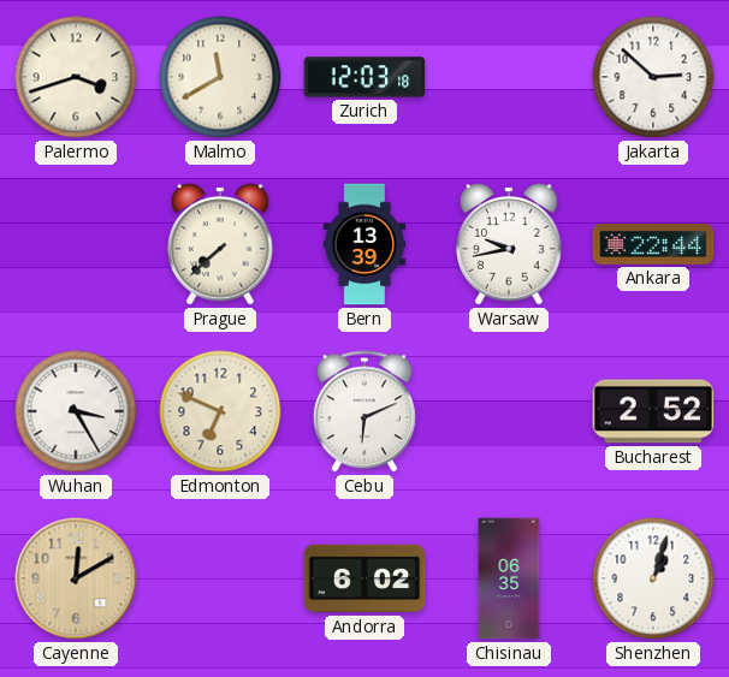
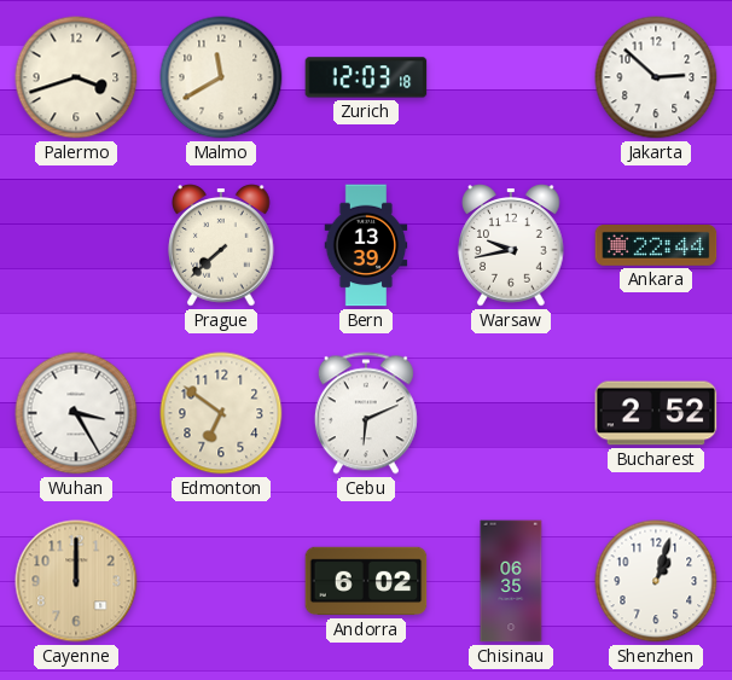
Edmonton: 6:49 -> 6:51
Cayenne: 12:10 -> 12:00
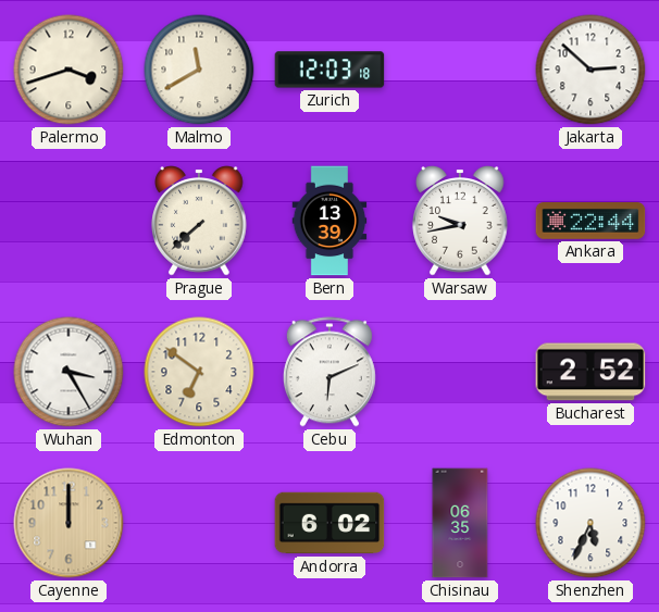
Shenzhen: 1:03 -> 5:34
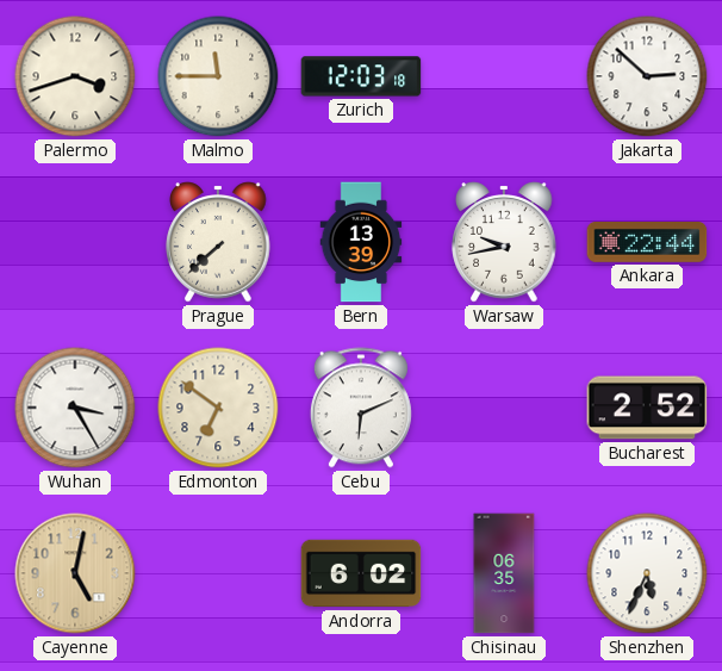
Malmo: 11:40 -> 11:45
Cayenne: 12:00 -> 5:02
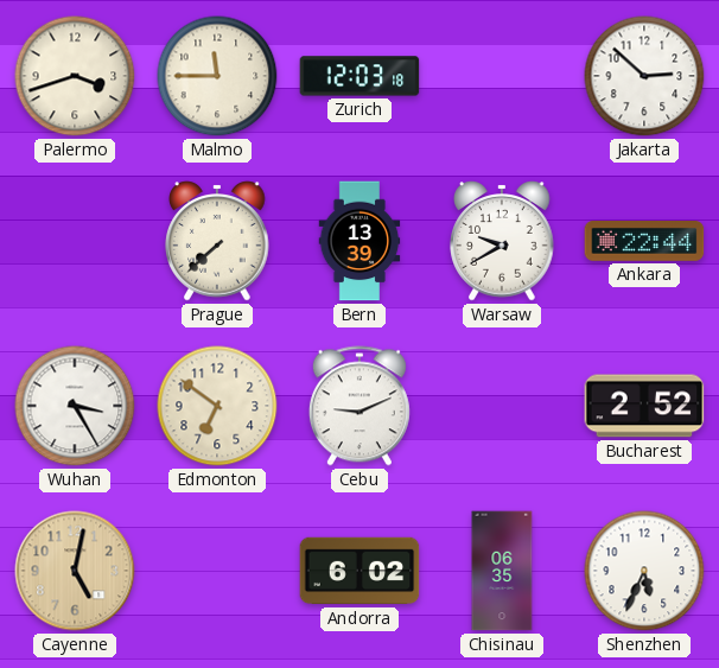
Warsaw: 9:43 -> 9:40
Cebu: 6:11 -> 9:11
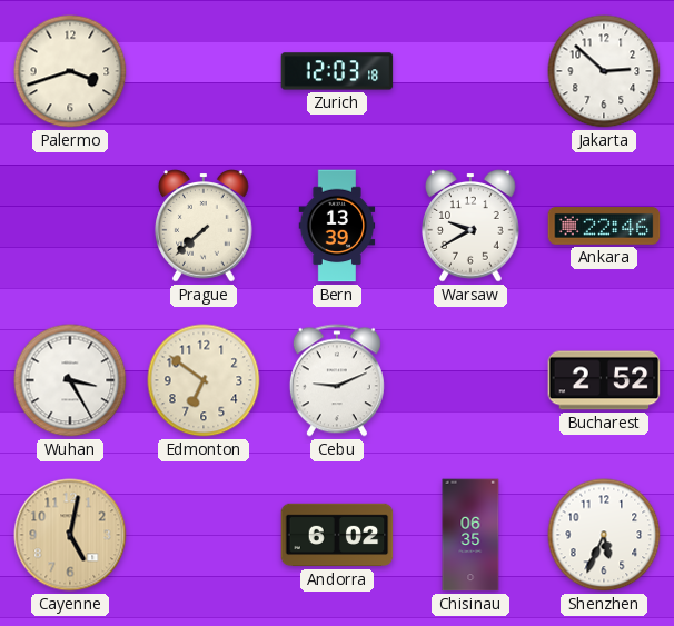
Malmo: 11:45 -> none
Ankara: 22:44 -> 22:46
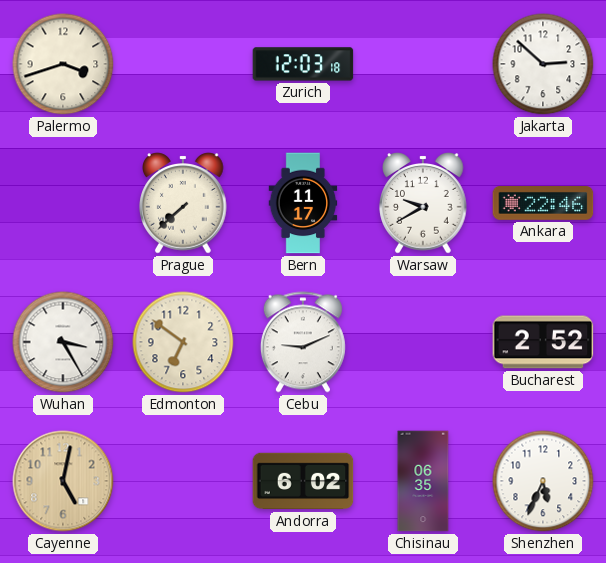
Bern: 13:39 -> 11:17
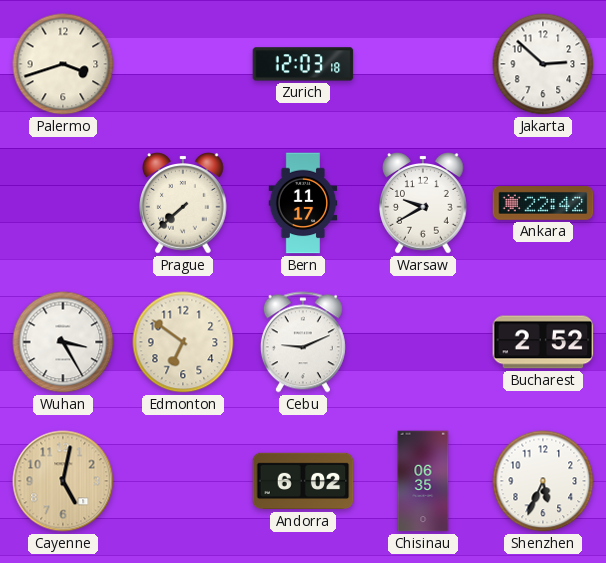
Ankara: 22:46 -> 22:42
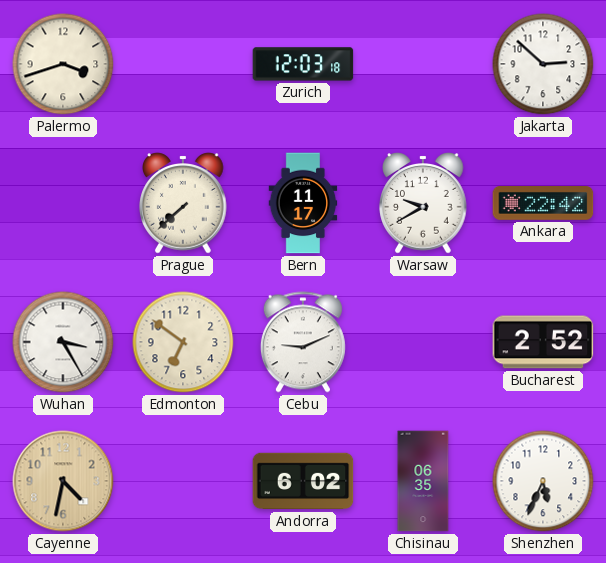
Cayenne: 5:02 -> 4:32
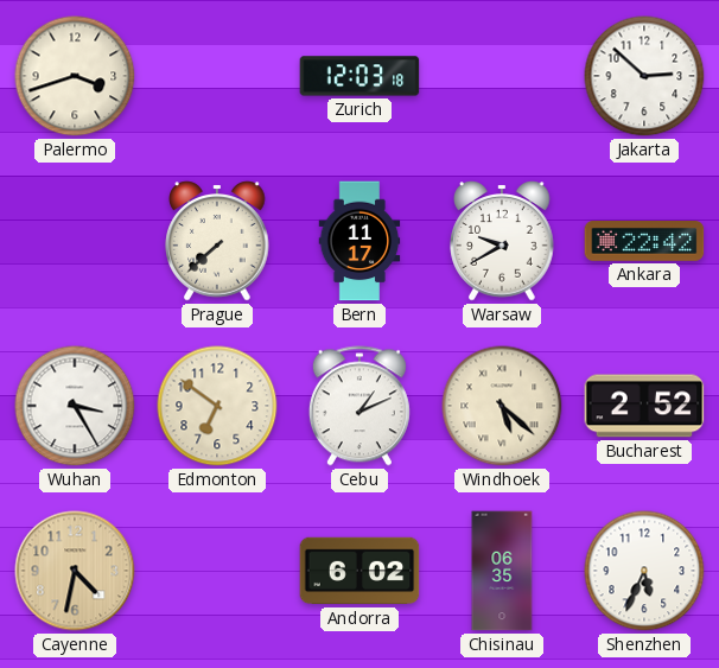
Cebu: 9:11 -> 1:11
Windhoek: none -> 5:22
